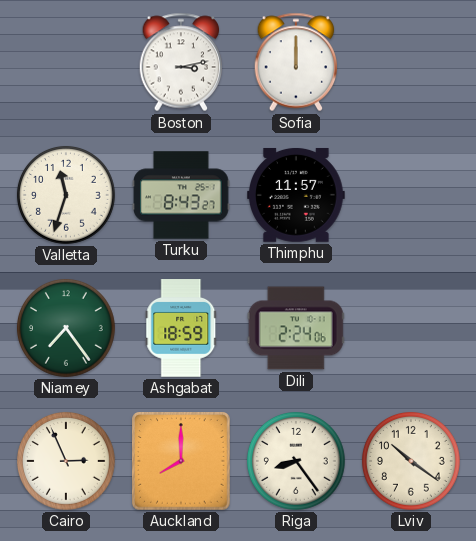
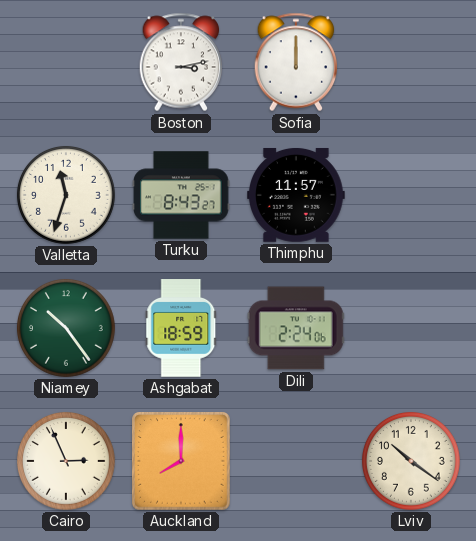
Niamey: 7:24 -> 10:24
Riga: 8:24 -> none
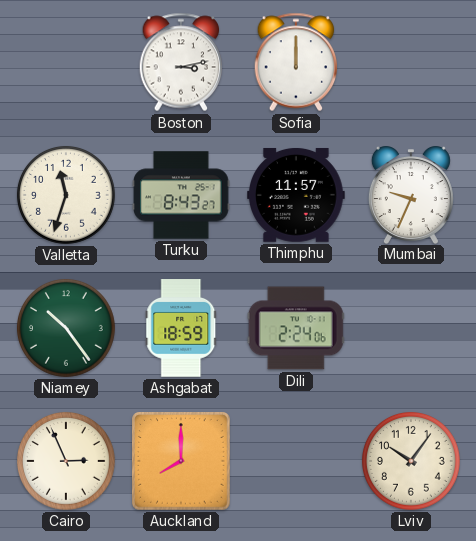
Mumbai: none -> 9:34
Lviv: 10:21 -> 10:06
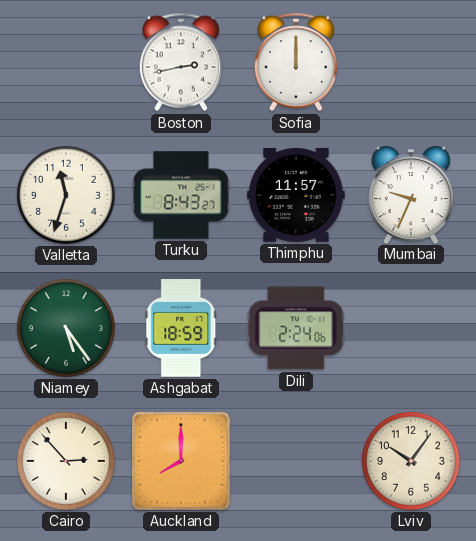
Boston: 3:13 -> 2:43
Niamey: 10:24 -> 5:24
Cairo: 2:56 -> 2:53
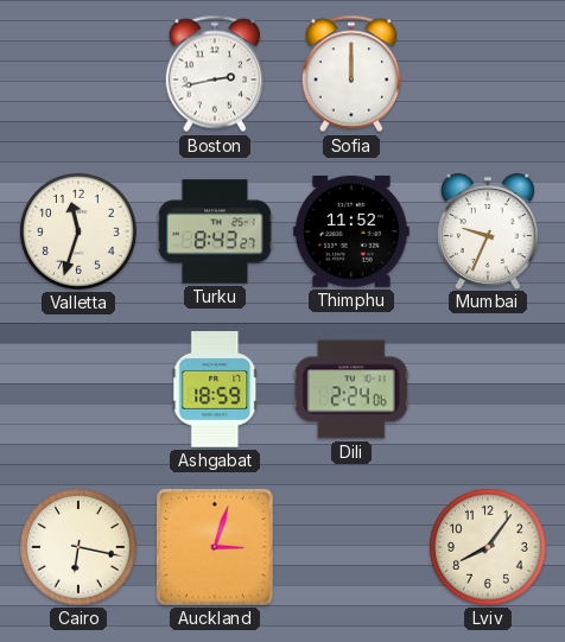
Thimphu: 11:57 -> 11:52
Niamey: 5:24 -> none
Cairo: 2:53 -> 6:17
Auckland: 8:00 -> 3:03
Lviv: 10:06 -> 8:06
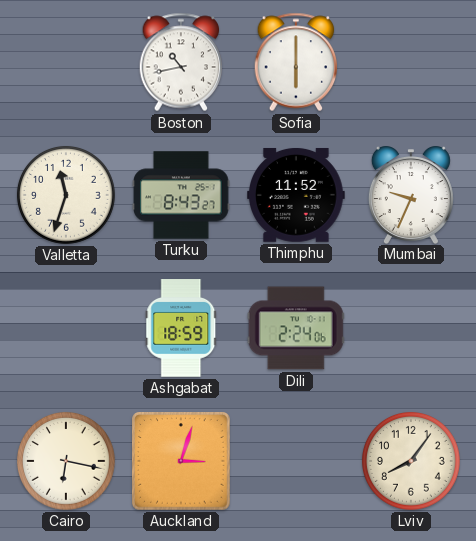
Boston: 2:43 -> 10:43
Sofia: 12:00 -> 6:00
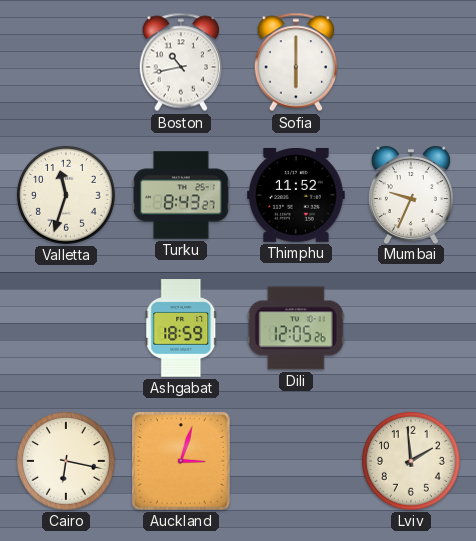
Dili: 2:24 -> 12:05
Lviv: 8:06 -> 1:59
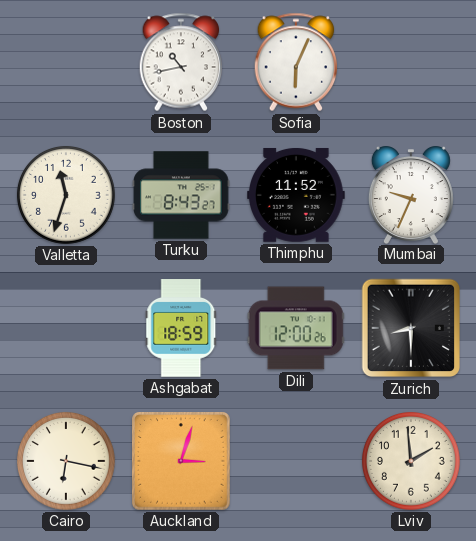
Sofia: 6:00 -> 6:04
Dili: 12:05 -> 12:00
Zurich: none -> 8:30
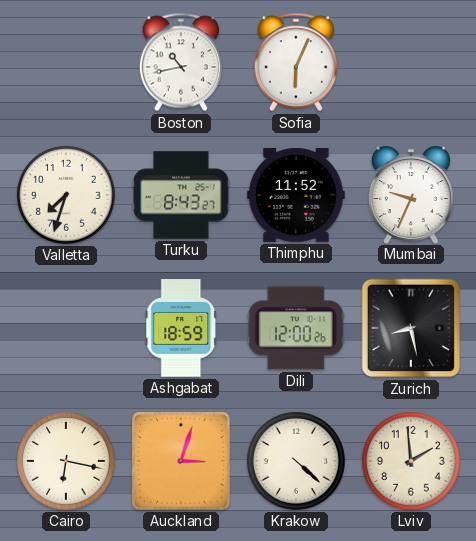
Valletta: 11:33 -> 7:33
Zurich: 8:30 -> 8:28
Krakow: none -> 4:22
